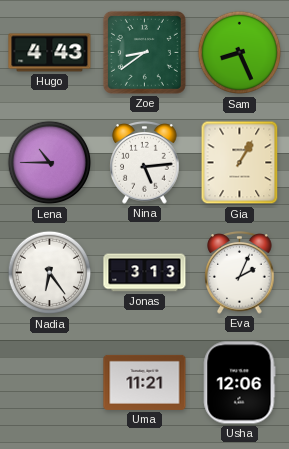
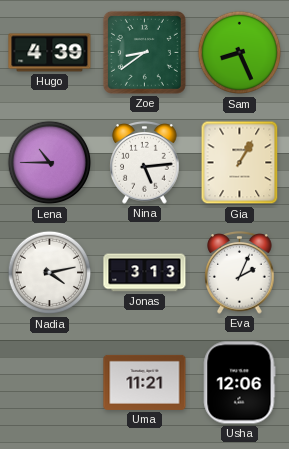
Hugo: 4:43 -> 4:39
Nadia: 6:24 -> 4:13
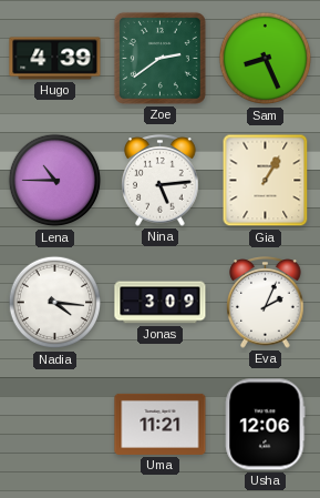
Zoe: 8:39 -> 2:39
Nadia: 4:13 -> 4:16
Jonas: 3:13 -> 3:09
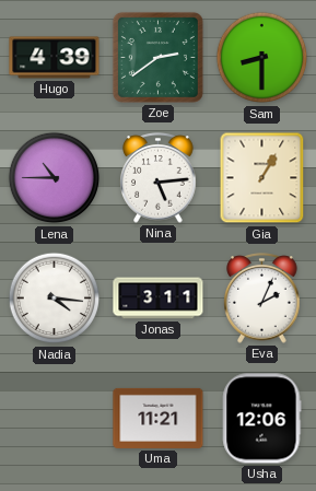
Sam: 8:26 -> 8:30
Jonas: 3:09 -> 3:11
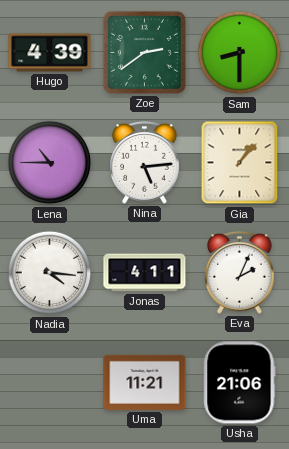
Gia: 1:05 -> 1:07
Jonas: 3:11 -> 4:11
Usha: 12:06 -> 21:06
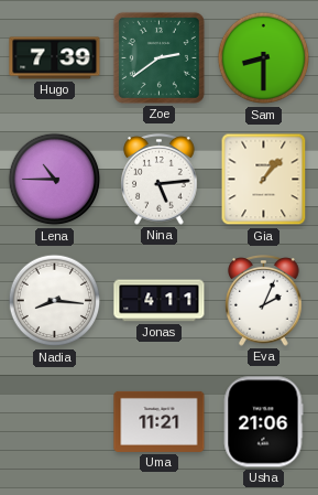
Hugo: 4:39 -> 7:39
Nadia: 4:16 -> 8:16
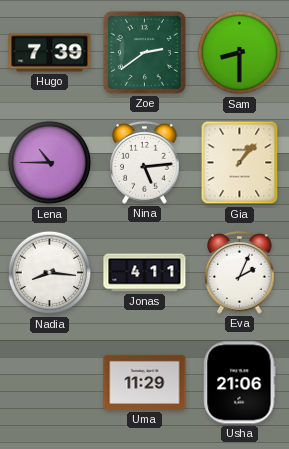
Uma: 11:21 -> 11:29
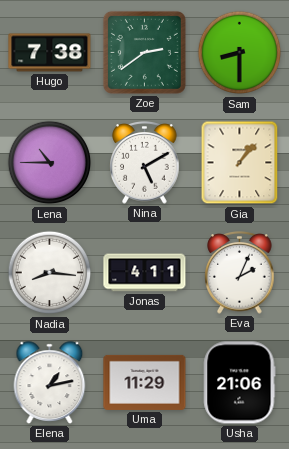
Hugo: 7:39 -> 7:38
Nina: 5:14 -> 5:10
Elena: none -> 1:13
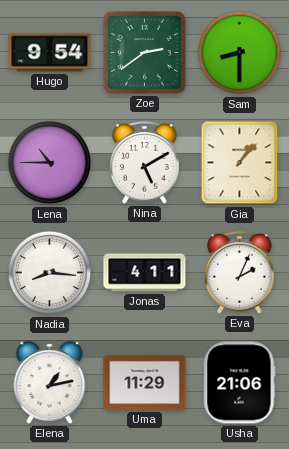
Hugo: 7:38 -> 9:54
